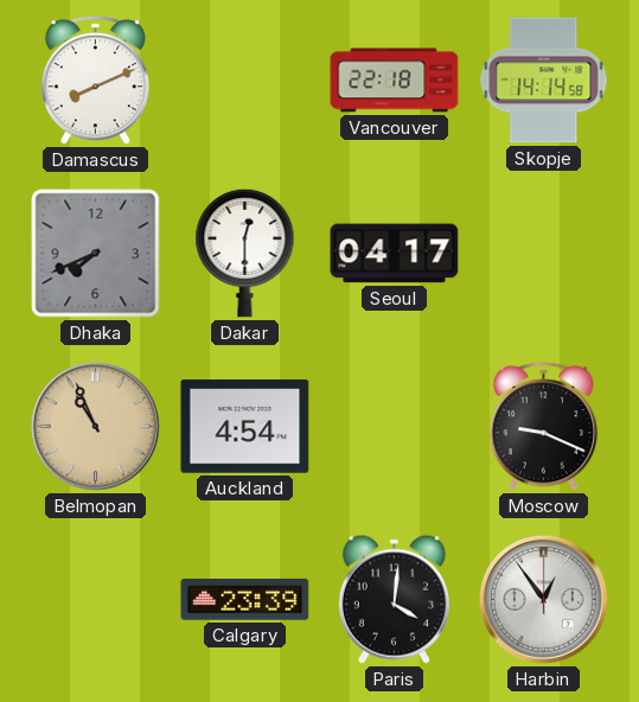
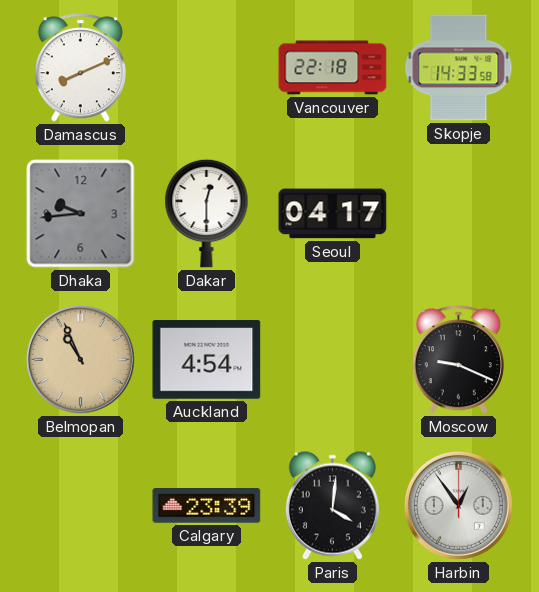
Skopje: 14:14 -> 14:33
Dhaka: 7:41 -> 9:44
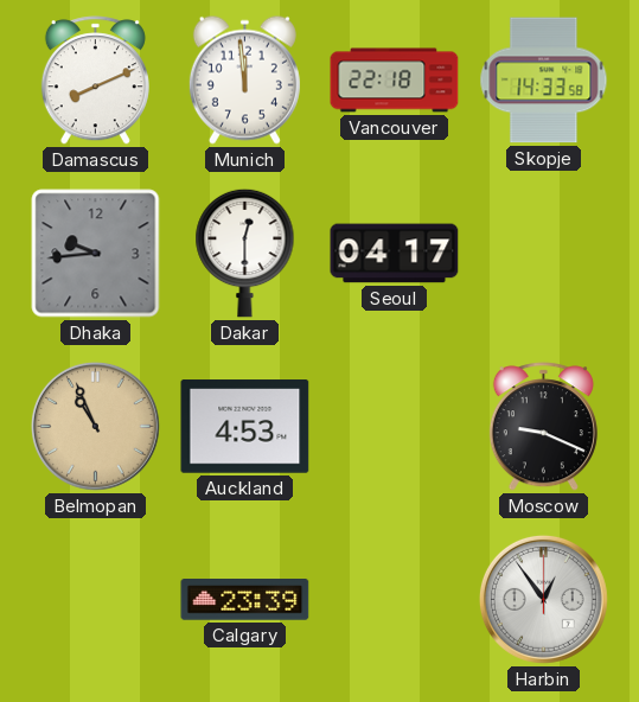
Munich: none -> 11:59
Auckland: 4:54 -> 4:53
Paris: 4:01 -> none
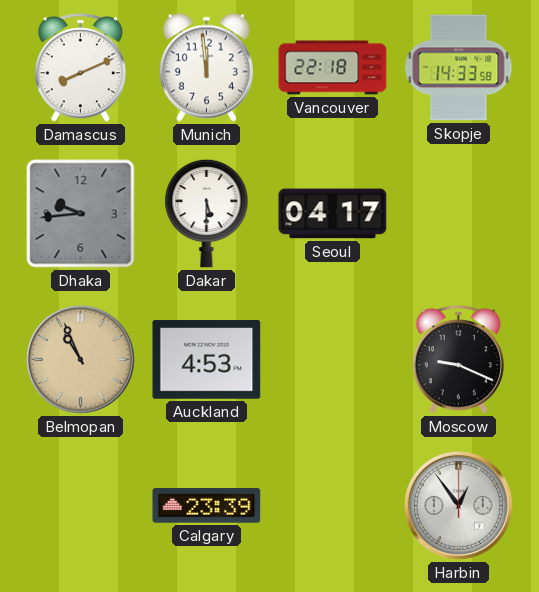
Dakar: 12:30 -> 5:30
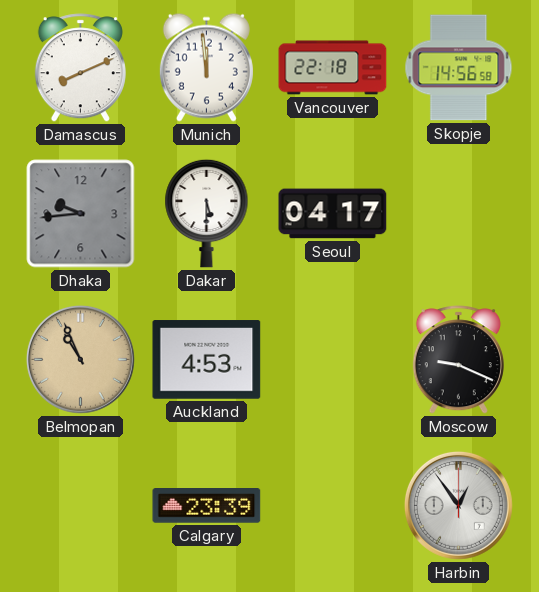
Skopje: 14:33 -> 14:56
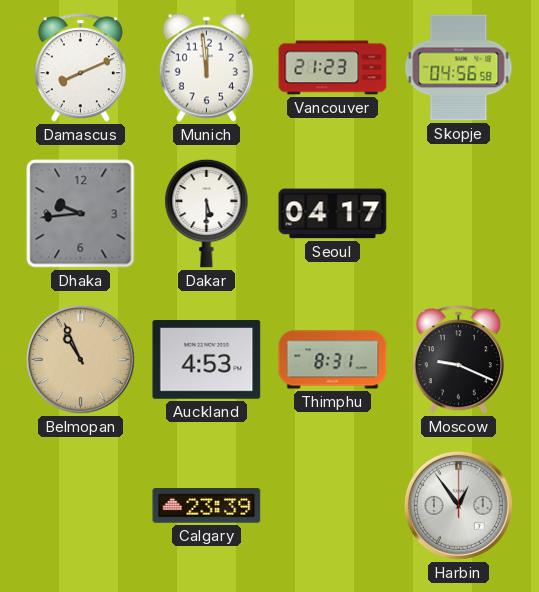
Vancouver: 22:18 -> 21:23
Skopje: 14:56 -> 04:56
Thimphu: none -> 8:31
